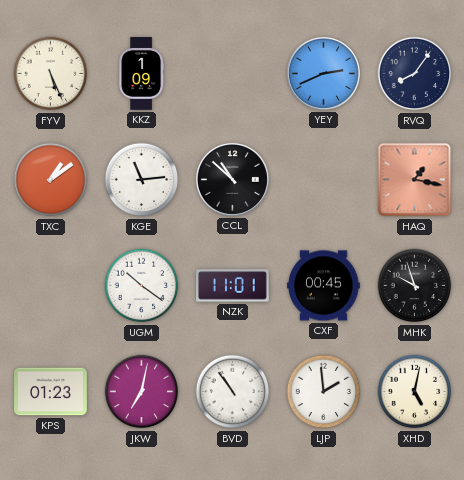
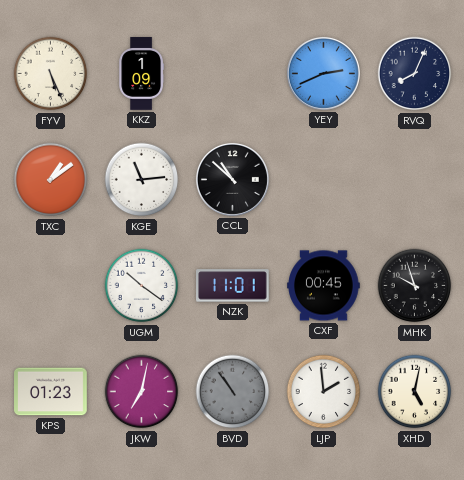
RVQ: 8:06 -> 8:04
HAQ: 1:17 -> none
BVD dial: white -> grey
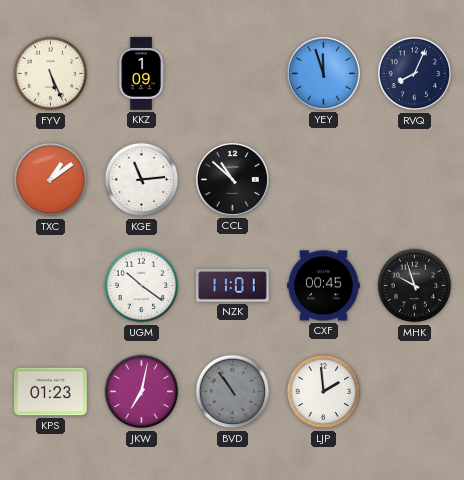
YEY: 2:41 -> 11:57
XHD: 5:02 -> none
